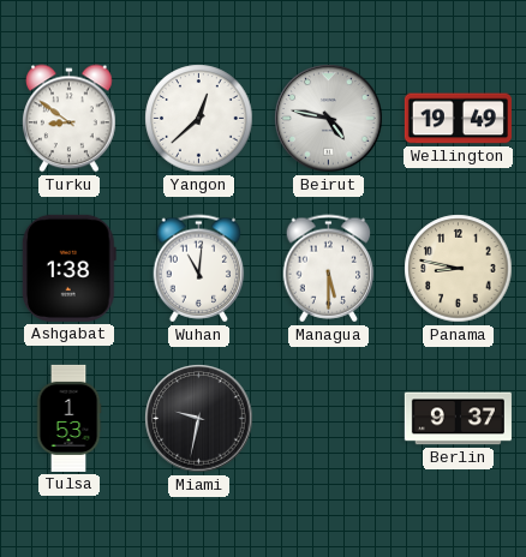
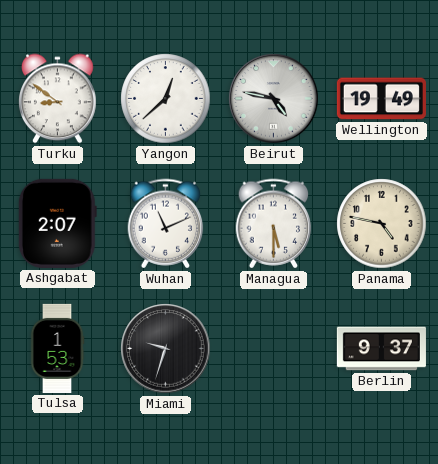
Ashgabat: 1:38 -> 2:07
Wuhan: 11:01 -> 11:11
Panama: 8:47 -> 4:47
Miami: 9:32 -> 9:33
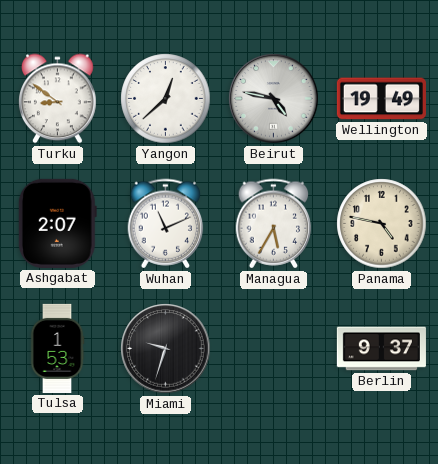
Managua: 5:30 -> 5:35
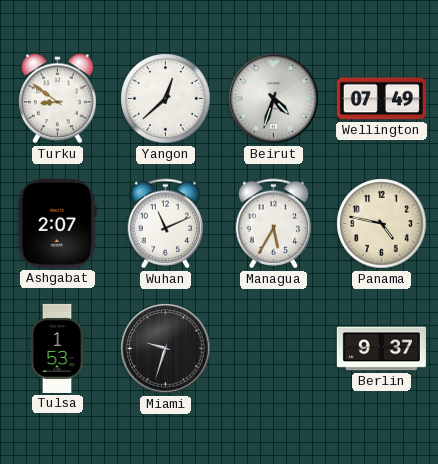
Beirut: 4:47 -> 4:33
Wellington: 19:49 -> 07:49
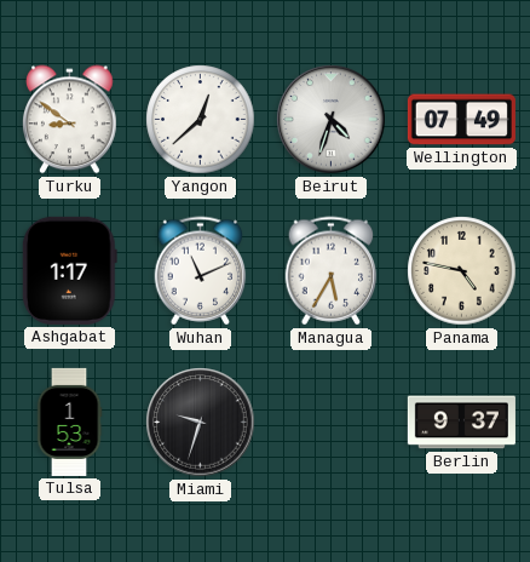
Ashgabat: 2:07 -> 1:17
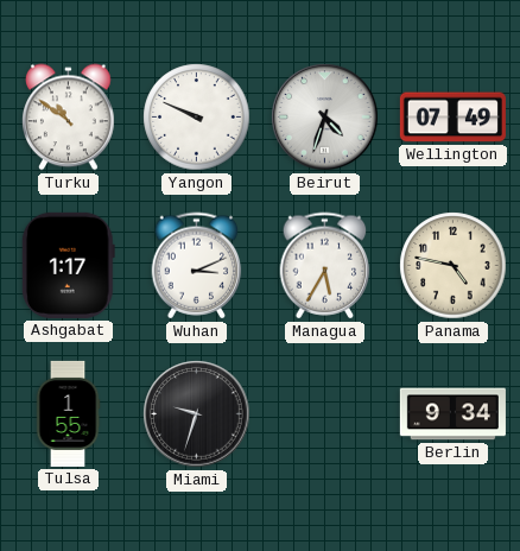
Turku: 8:51 -> 10:51
Yangon: 12:38 -> 9:49
Wuhan: 11:11 -> 3:11
Tulsa: 1:53 -> 1:55
Berlin: 9:37 -> 9:34
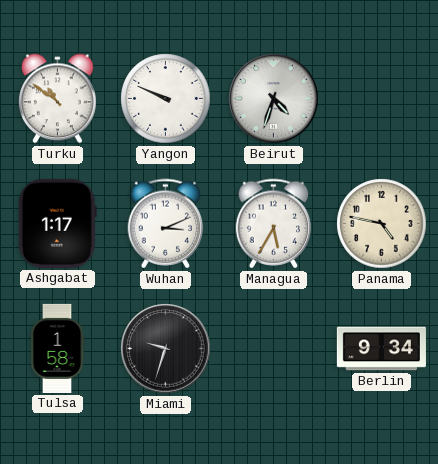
Wellington: 07:49 -> none
Tulsa: 1:55 -> 1:58
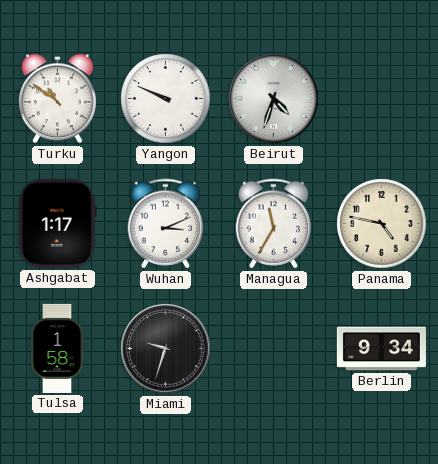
Managua: 5:35 -> 11:35
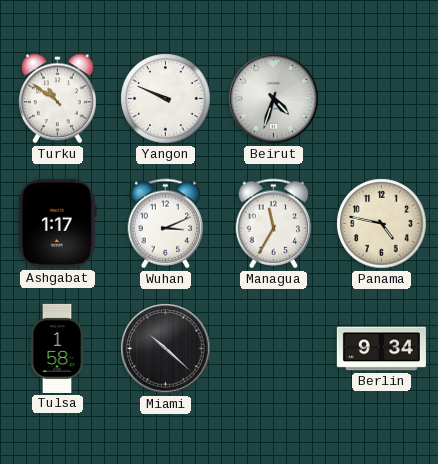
Miami: 9:33 -> 10:22
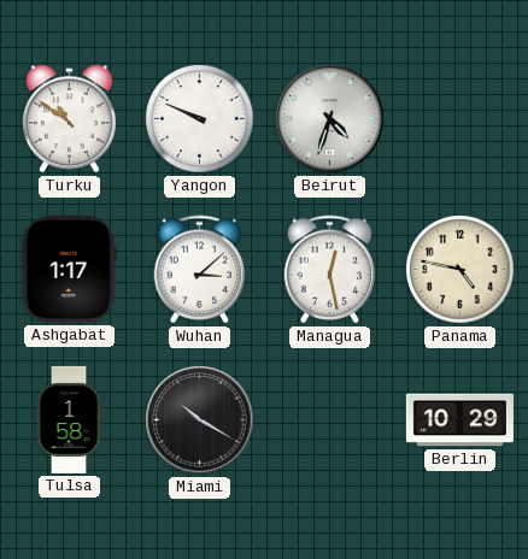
Wuhan: 3:11 -> 3:08
Managua: 11:35 -> 12:28
Miami: 10:22 -> 10:20
Berlin: 9:34 -> 10:29
